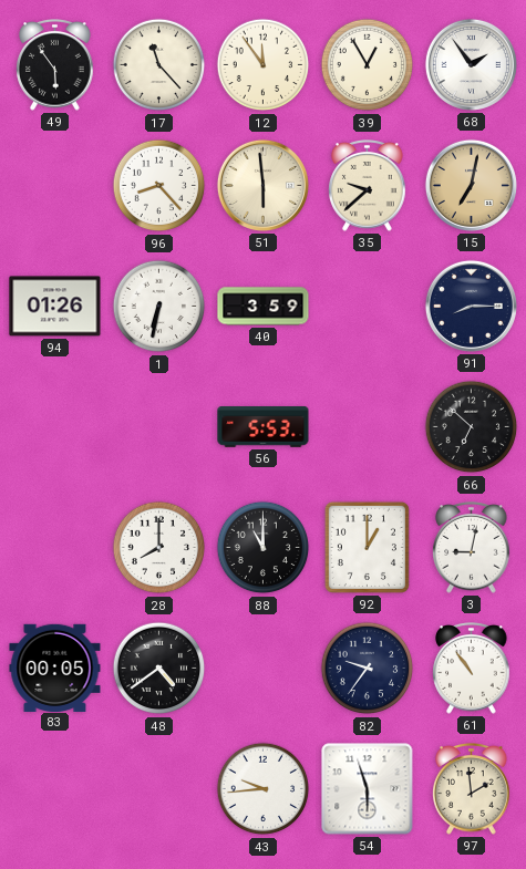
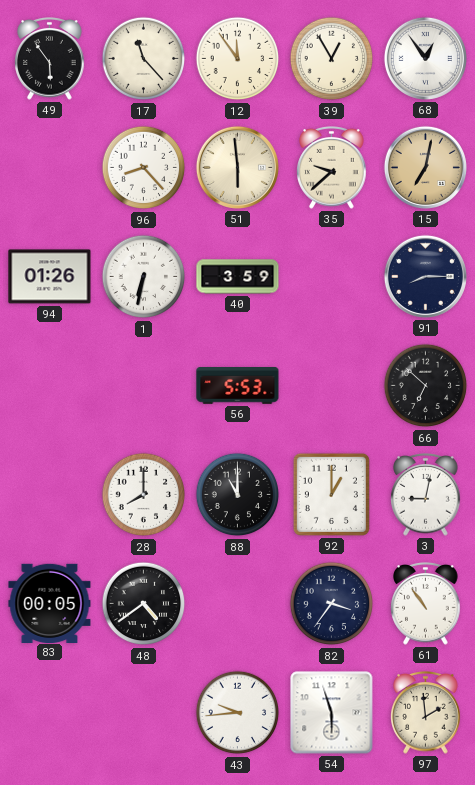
68: 1:54 -> 12:54
82: 9:36 -> 3:36
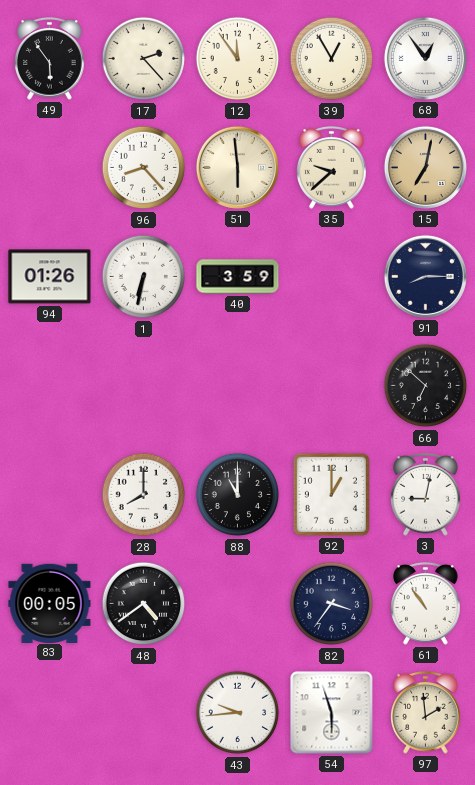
17: 11:23 -> 2:23
56: 5:53 -> none
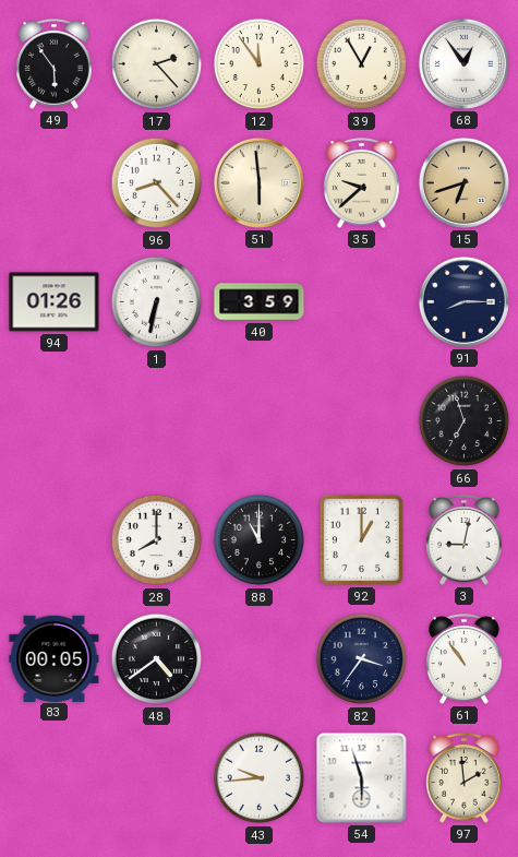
15: 7:02 -> 6:42
66: 6:52 -> 6:57
